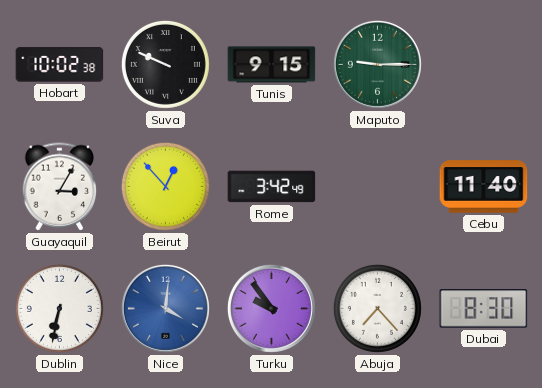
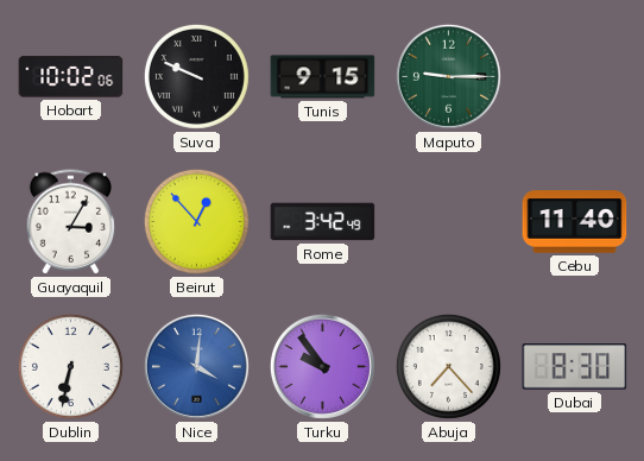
Hobart: 10:02:38 -> 10:02:06
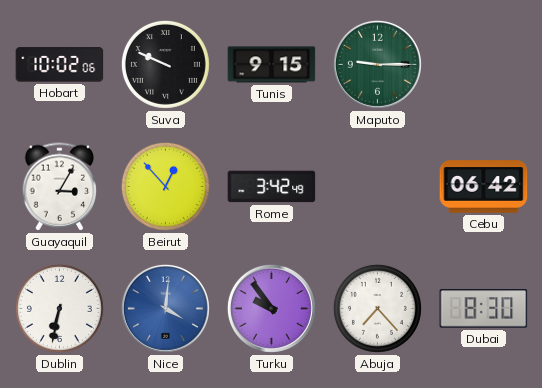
Cebu: 11:40 -> 06:42
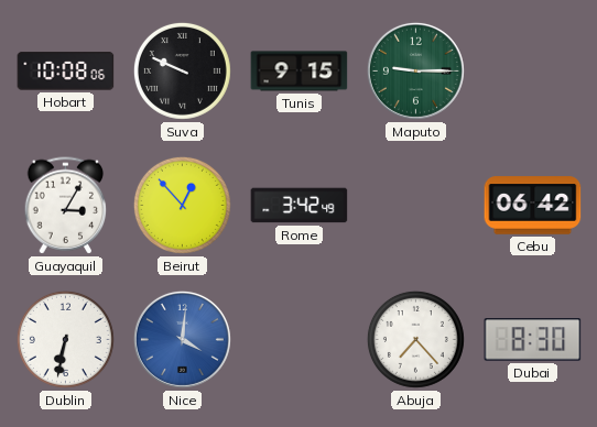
Hobart: 10:02 -> 10:08
Turku: 9:54 -> none
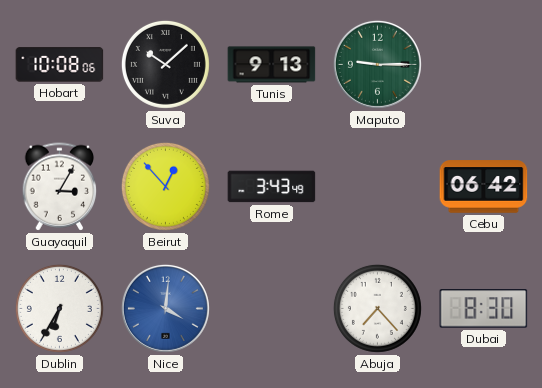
Suva: 9:49 -> 10:08
Tunis: 9:15 -> 9:13
Rome: 3:42 -> 3:43
Dublin: 6:32 -> 6:35
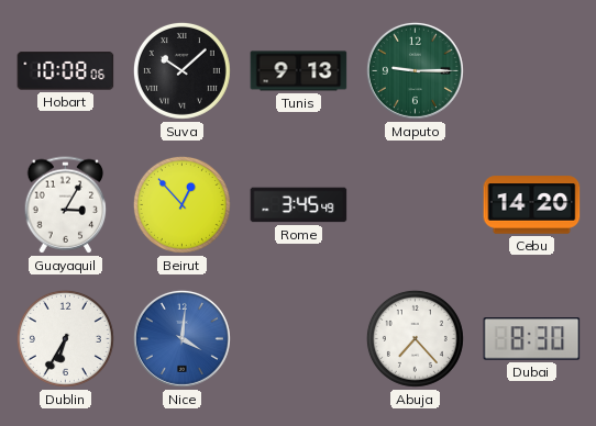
Rome: 3:43 -> 3:45
Cebu: 06:42 -> 14:20
